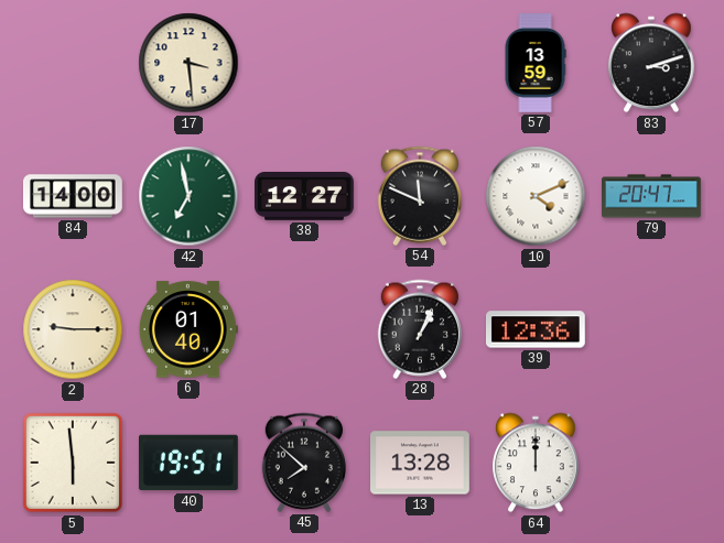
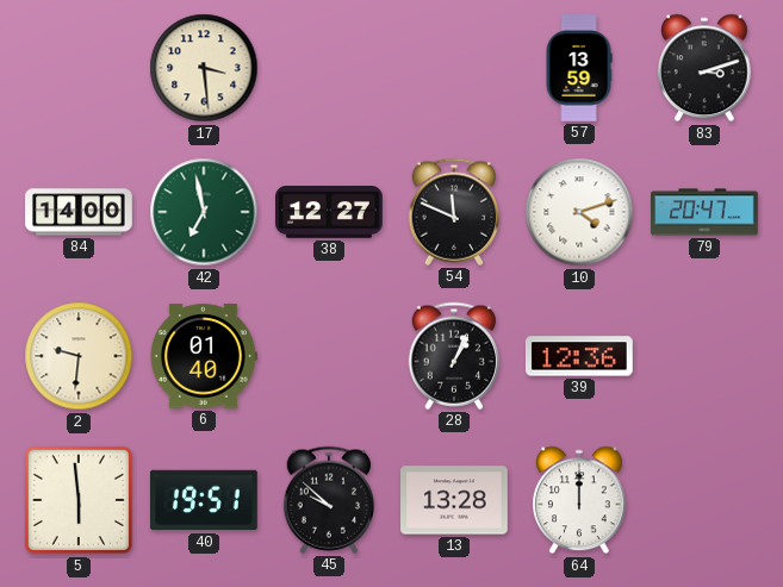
10: 4:11 -> 4:12
2: 9:15 -> 9:31
45: 7:52 -> 9:52
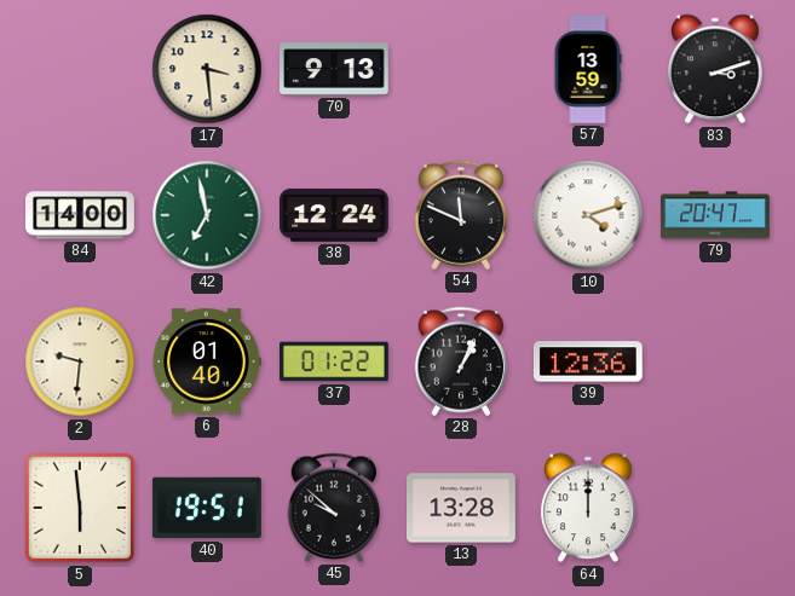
70: none -> 9:13
38: 12:27 -> 12:24
37: none -> 01:22
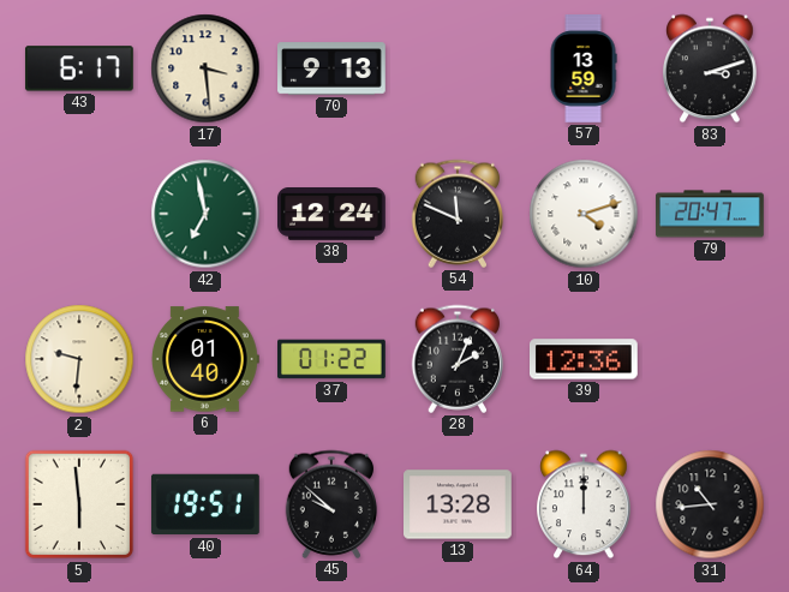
43: none -> 6:17
84: 14:00 -> none
28: 1:04 -> 2:04
31: none -> 10:44
